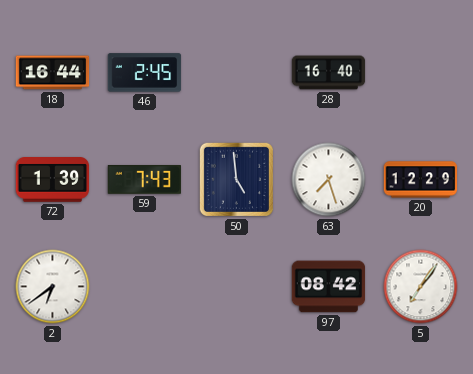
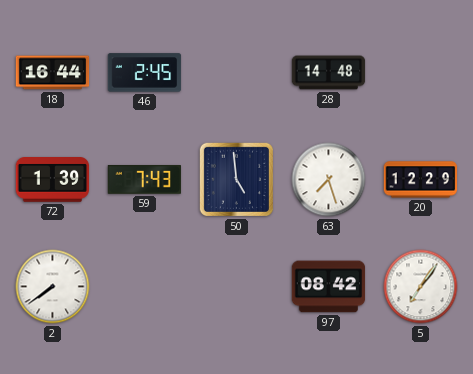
28: 16:40 -> 14:48
2: 6:39 -> 7:39
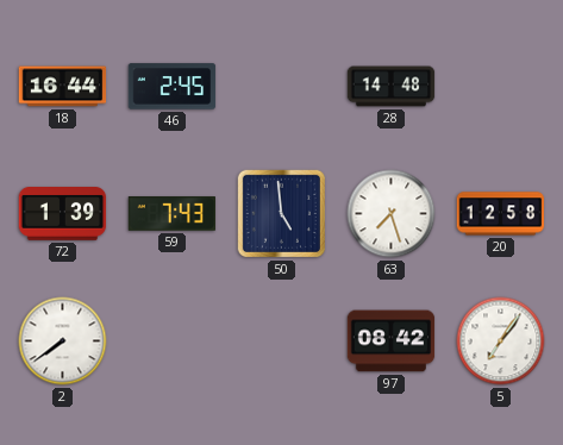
20: 12:29 -> 12:58
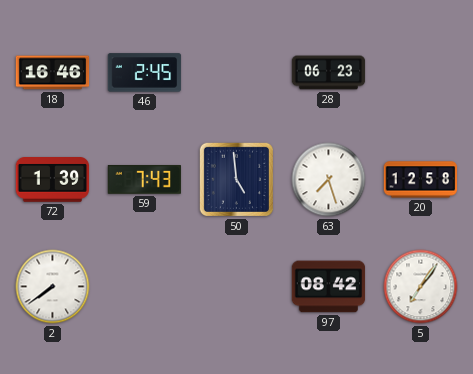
18: 16:44 -> 16:46
28: 14:48 -> 06:23
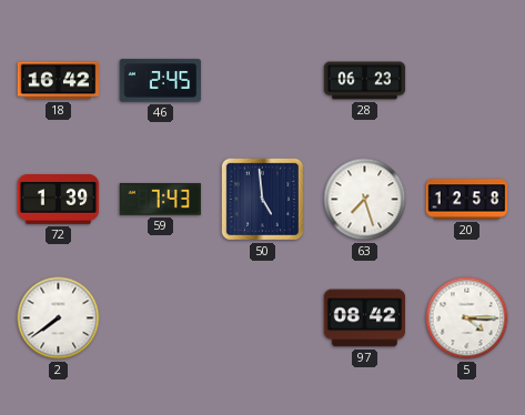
18: 16:46 -> 16:42
5: 7:06 -> 4:15
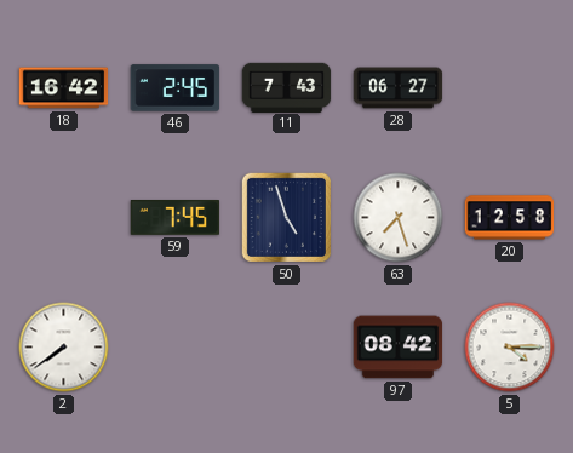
11: none -> 7:43
28: 06:23 -> 06:27
72: 1:39 -> none
59: 7:43 -> 7:45
50: 4:59 -> 4:57
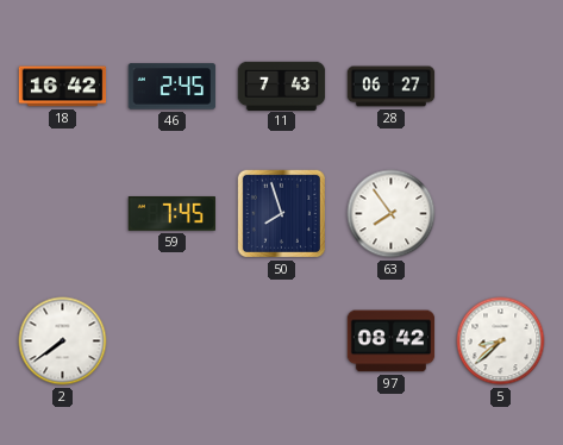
50: 4:57 -> 7:57
63: 7:27 -> 7:54
20: 12:58 -> none
5: 4:15 -> 8:38
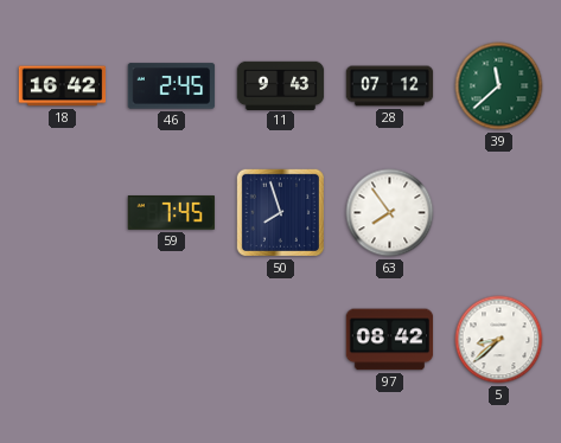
11: 7:43 -> 9:43
28: 06:27 -> 07:12
39: none -> 11:38
2: 7:39 -> none
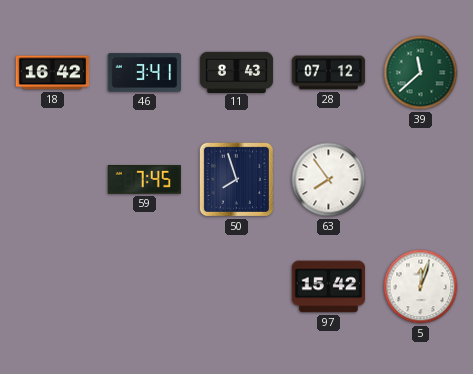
46: 2:45 -> 3:41
11: 9:43 -> 8:43
97: 08:42 -> 15:42
5: 8:38 -> 12:03
